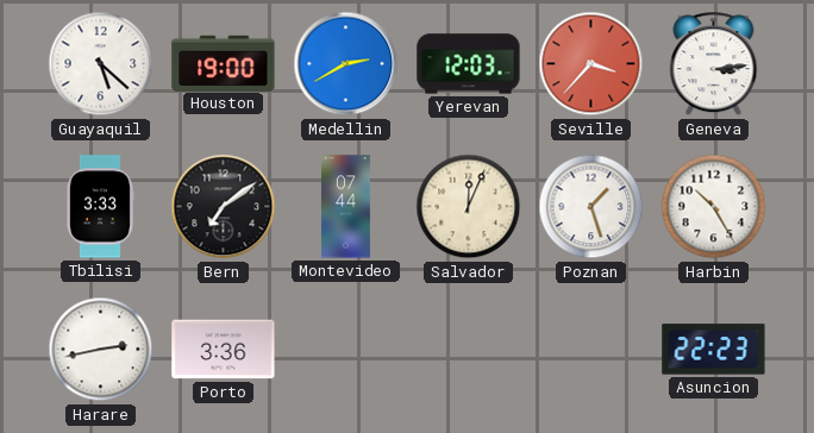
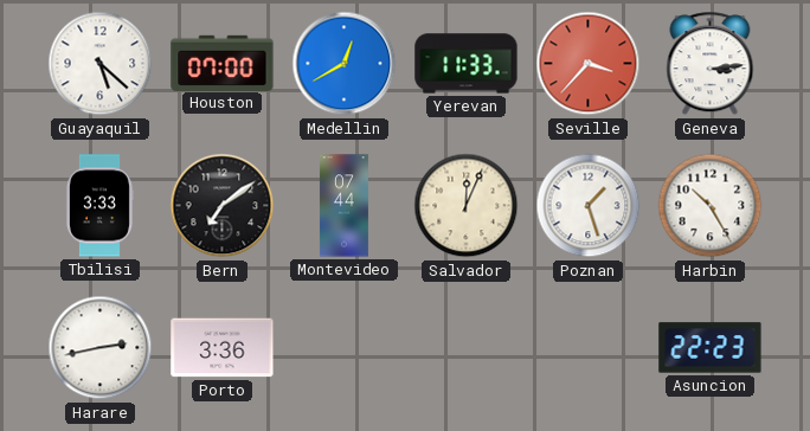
Houston: 19:00 -> 07:00
Medellin: 2:40 -> 12:40
Yerevan: 12:03 -> 11:33
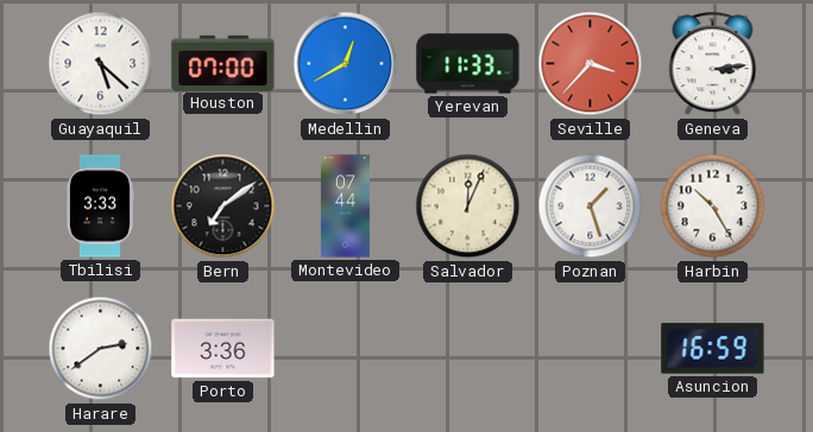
Harare: 2:43 -> 2:39
Asuncion: 22:23 -> 16:59
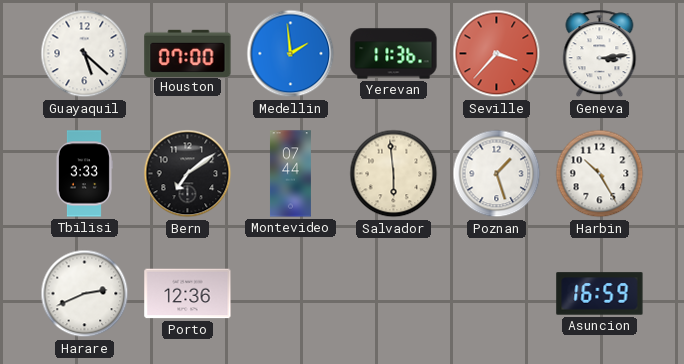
Medellin: 12:40 -> 1:59
Yerevan: 11:33 -> 11:36
Salvador: 12:04 -> 5:59
Harare: 2:39 -> 2:41
Porto: 3:36 -> 12:36
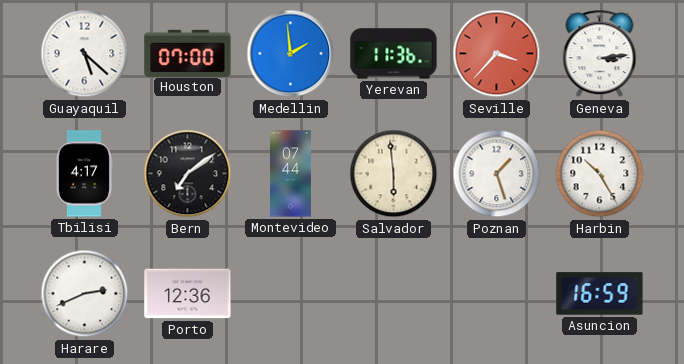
Tbilisi: 3:33 -> 4:17
